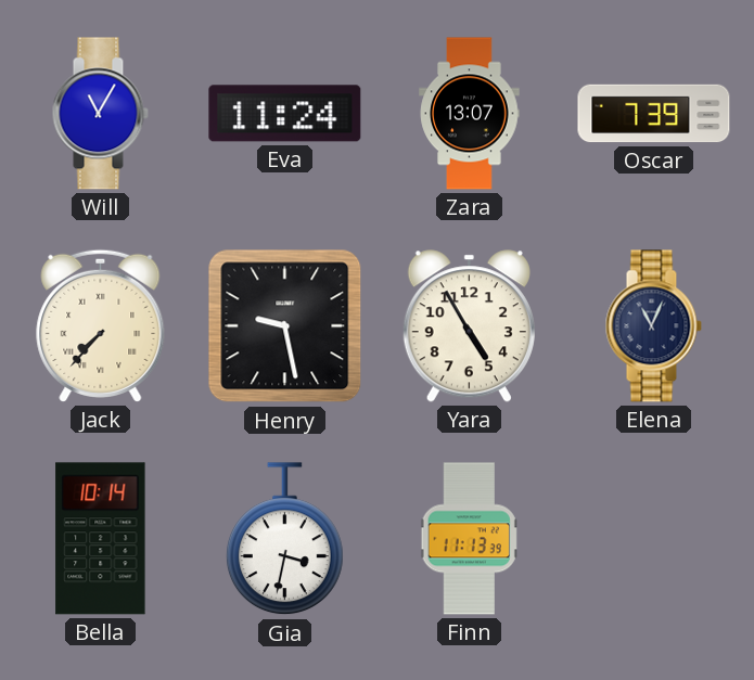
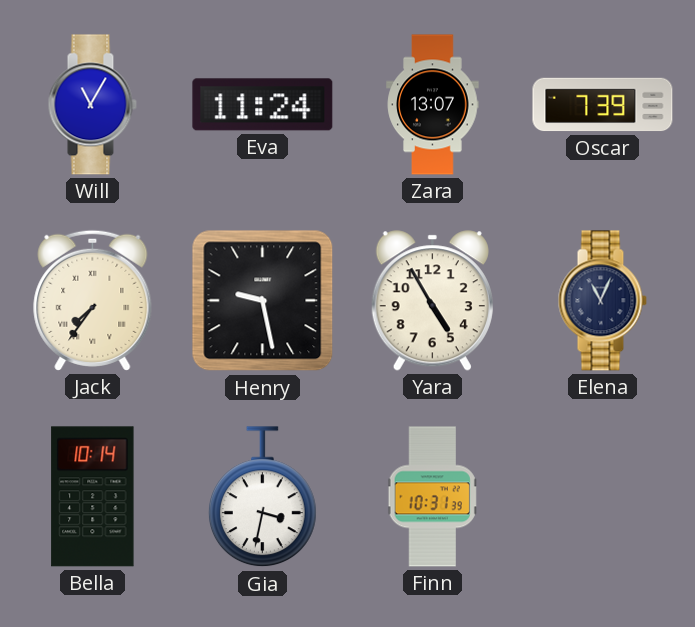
Jack: 7:37 -> 7:36
Finn: 11:13 -> 10:31
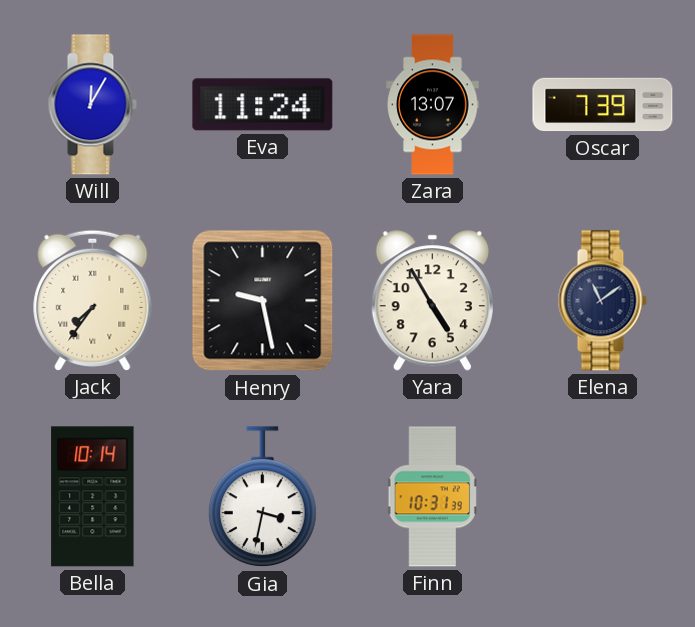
Will: 11:05 -> 12:05
Elena: 11:04 -> 11:09
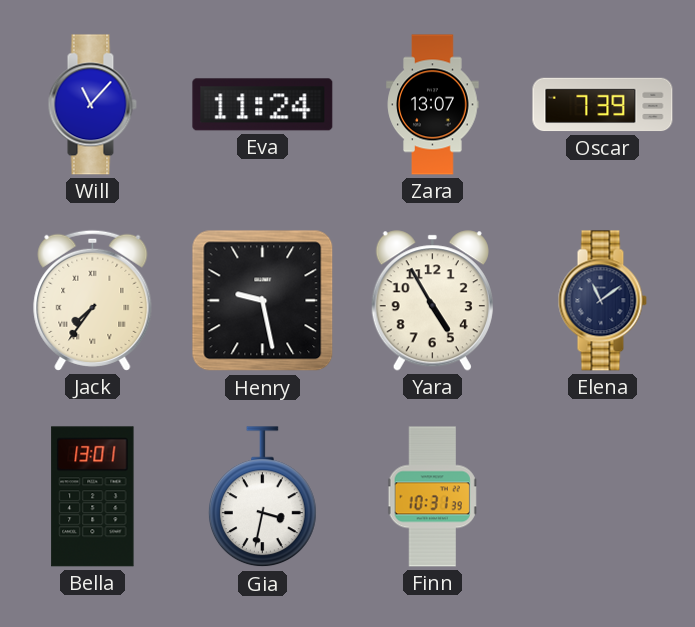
Will: 12:05 -> 11:07
Bella: 10:14 -> 13:01
